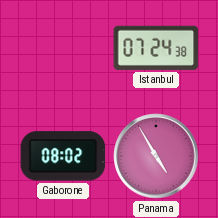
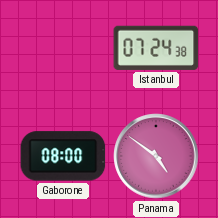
Gaborone: 08:02 -> 08:00
Panama: 4:55 -> 4:51
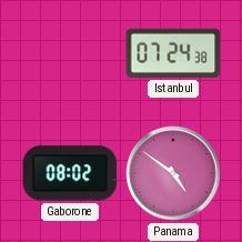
Gaborone: 08:00 -> 08:02
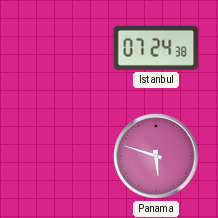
Gaborone: 08:02 -> none
Panama: 4:51 -> 5:48
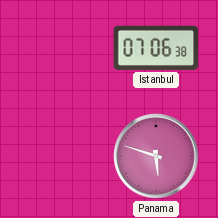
Istanbul: 07:24 -> 07:06
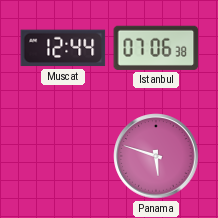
Muscat: none -> 12:44
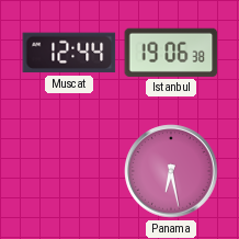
Istanbul: 07:06 -> 19:06
Panama: 5:48 -> 6:28
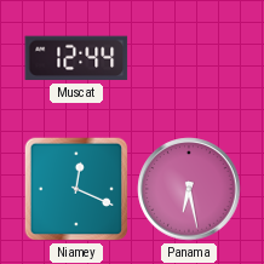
Istanbul: 19:06 -> none
Niamey: none -> 12:19
